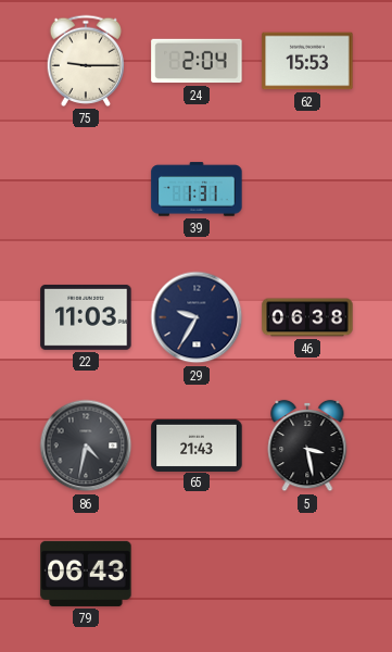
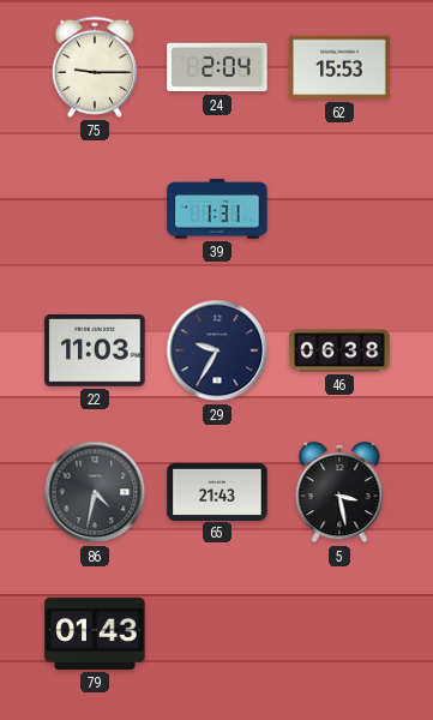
79: 06:43 -> 01:43
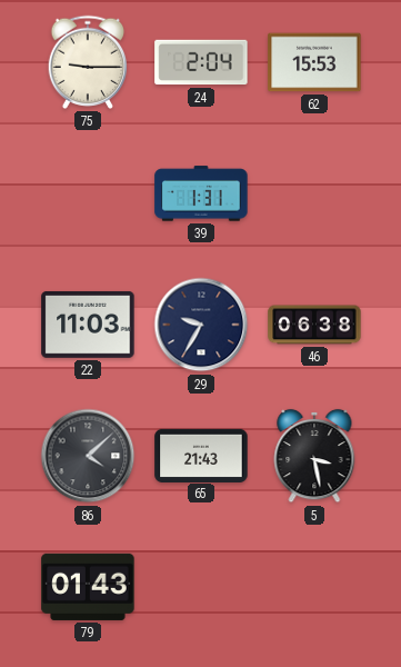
86: 4:32 -> 4:08
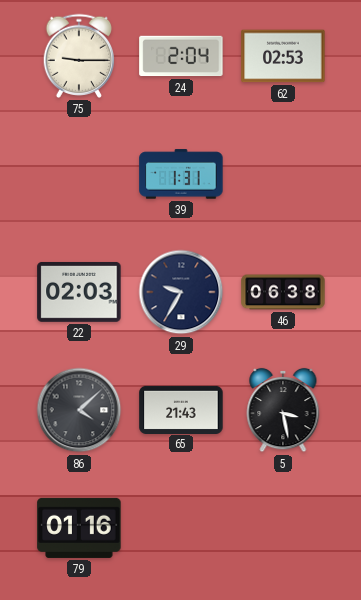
62: 15:53 -> 02:53
22: 11:03 -> 02:03
79: 01:43 -> 01:16
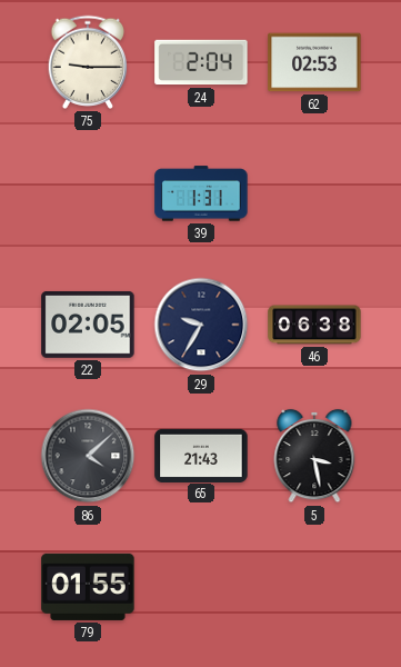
22: 02:03 -> 02:05
79: 01:16 -> 01:55
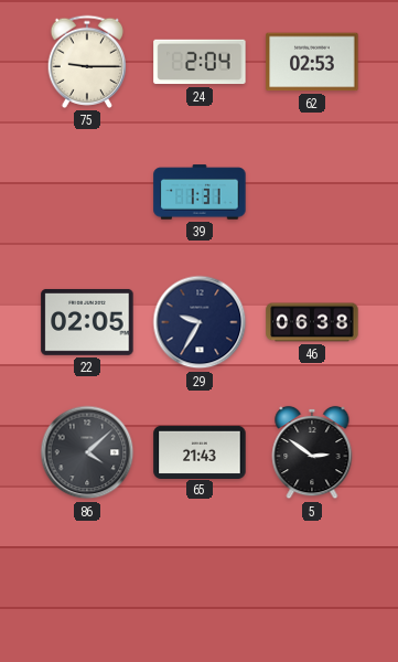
5: 3:28 -> 2:51
79: 01:55 -> none
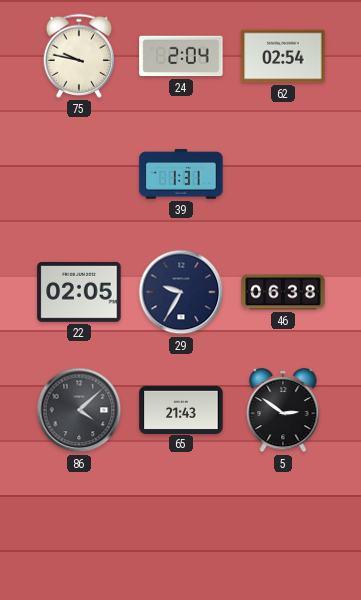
75: 9:15 -> 9:47
62: 02:53 -> 02:54
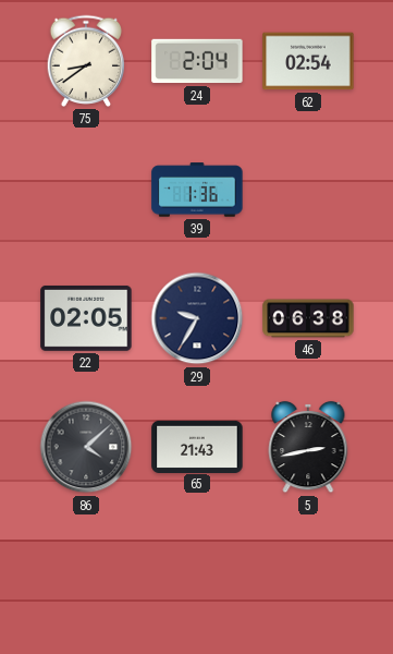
75: 9:47 -> 8:39
39: 1:31 -> 1:36
5: 2:51 -> 2:43
